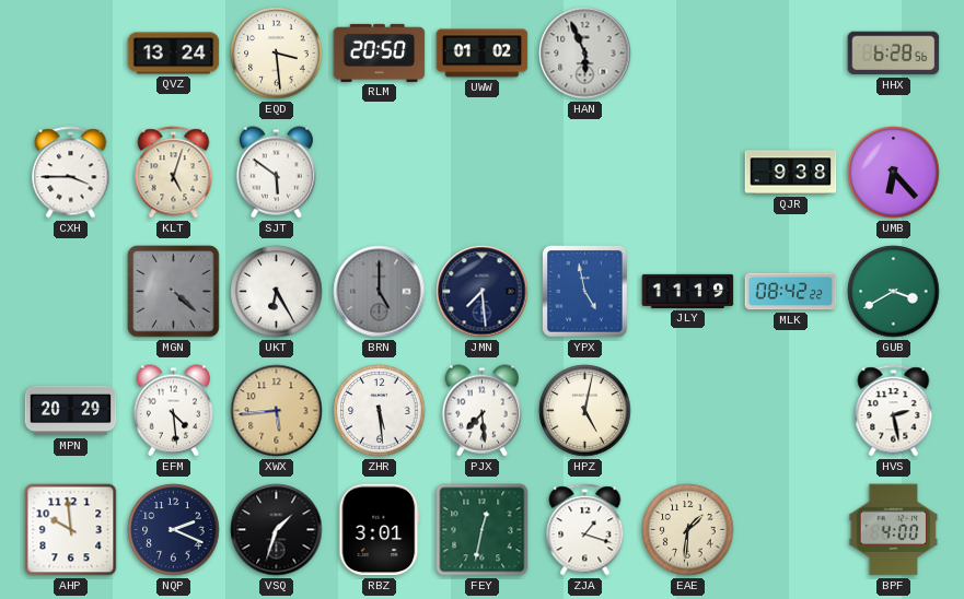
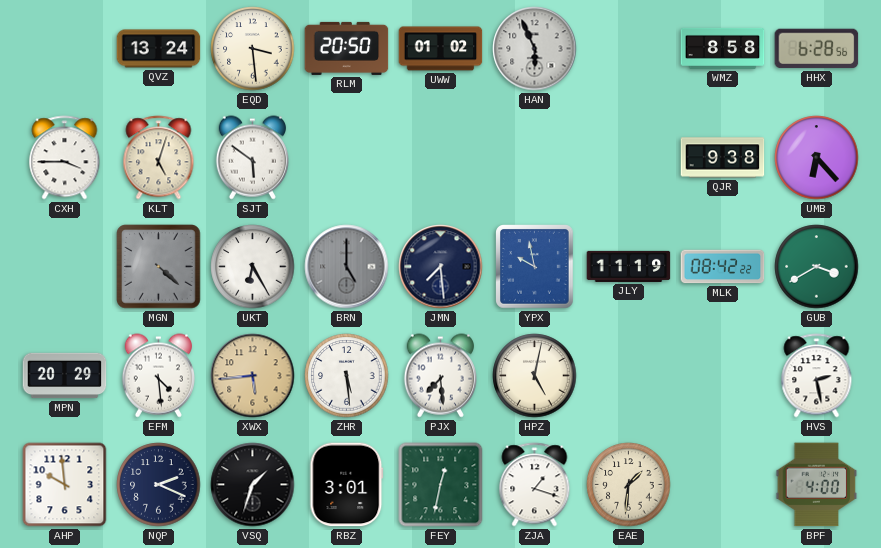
WMZ: none -> 8:58
YPX: 4:58 -> 9:58
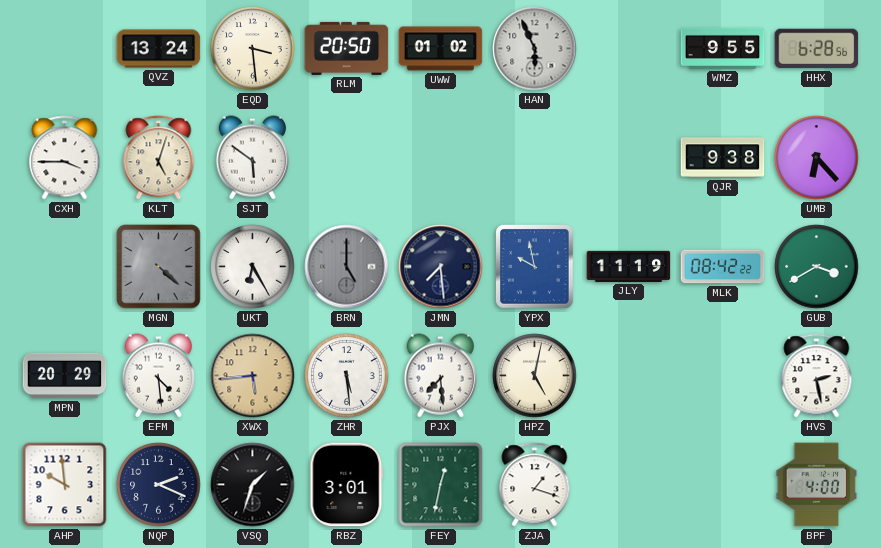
WMZ: 8:58 -> 9:55
EAE: 1:31 -> none
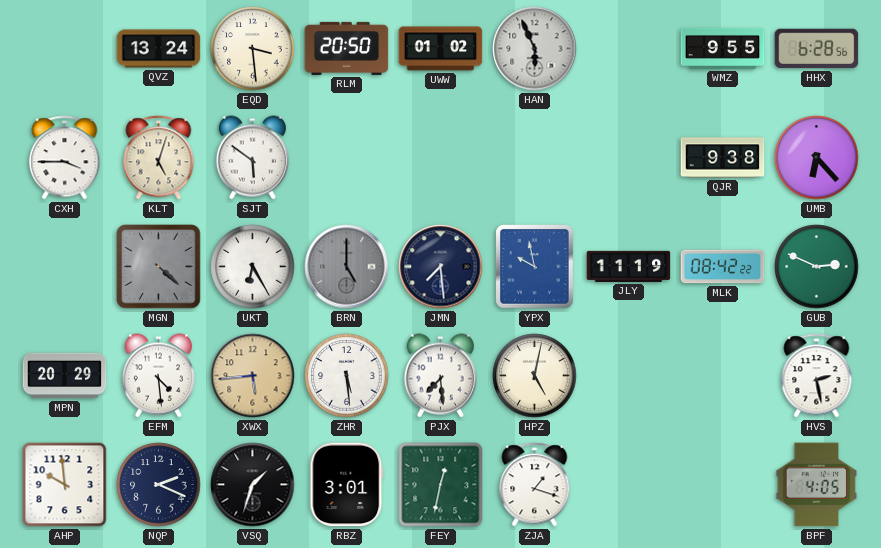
GUB: 3:40 -> 2:49
BPF: 4:00 -> 4:05
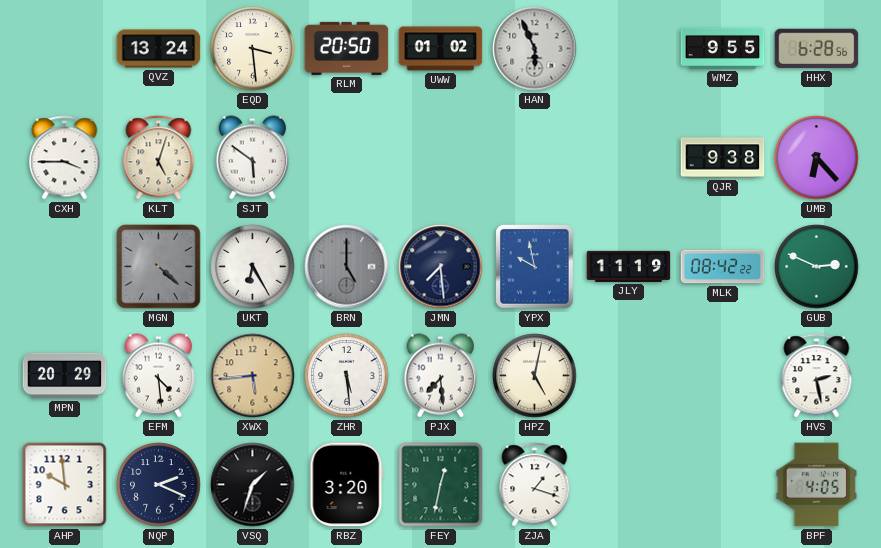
RBZ: 3:01 -> 3:20
